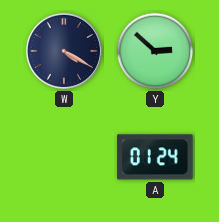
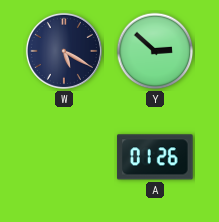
W: 4:20 -> 5:20
A: 01:24 -> 01:26
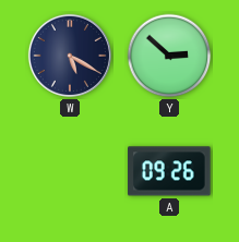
A: 01:26 -> 09:26
